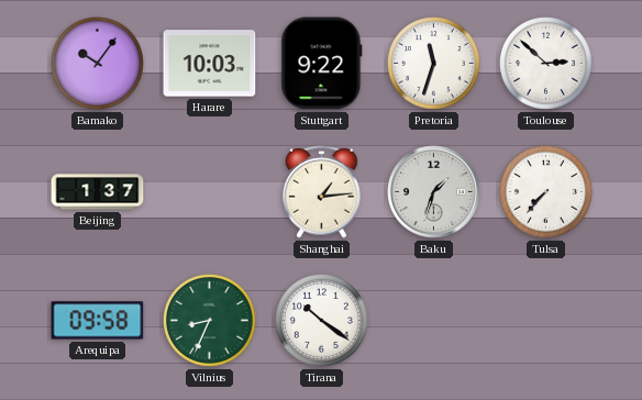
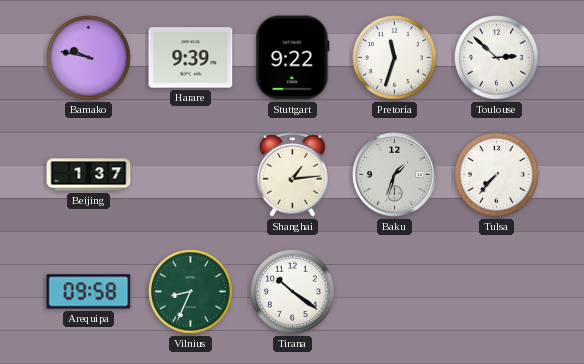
Bamako: 10:06 -> 9:47
Harare: 10:03 -> 9:39
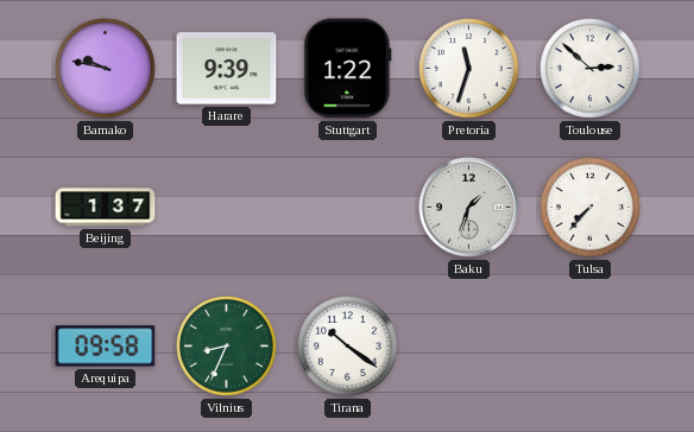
Stuttgart: 9:22 -> 1:22
Shanghai: 1:14 -> none
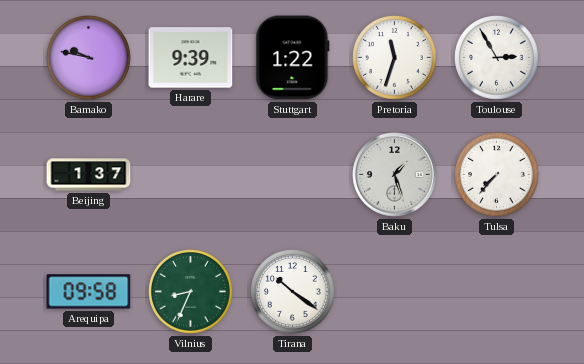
Toulouse: 2:52 -> 2:55
Baku: 1:33 -> 1:27
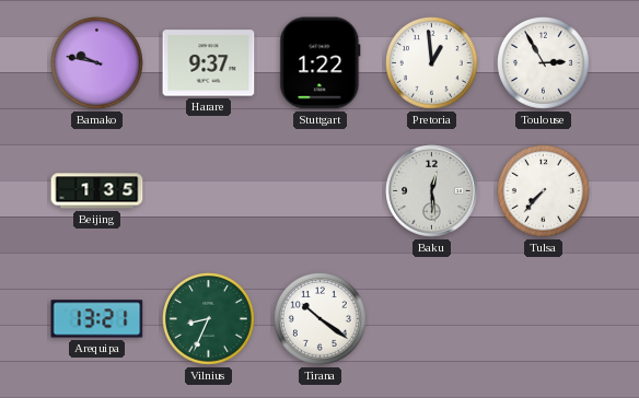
Harare: 9:39 -> 9:37
Pretoria: 11:33 -> 12:59
Beijing: 1:37 -> 1:35
Baku: 1:27 -> 12:29
Arequipa: 09:58 -> 13:21
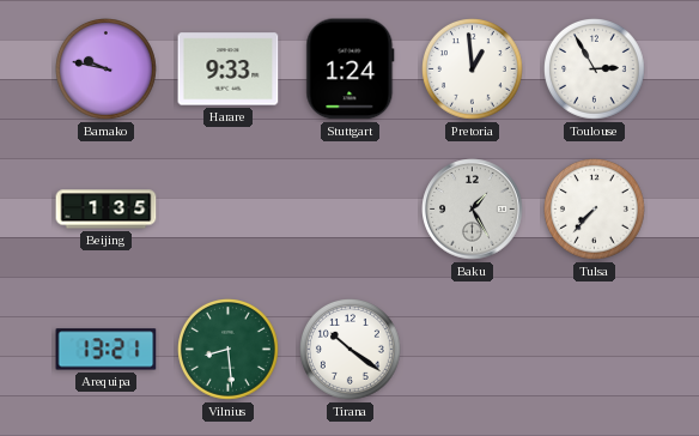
Harare: 9:37 -> 9:33
Stuttgart: 1:22 -> 1:24
Baku: 12:29 -> 1:25
Vilnius: 8:34 -> 8:29
